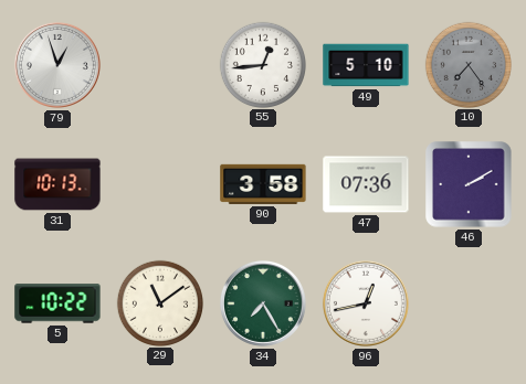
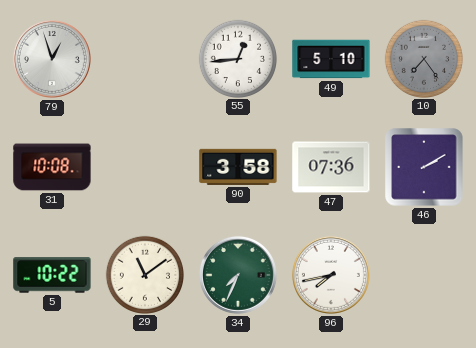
31: 10:13 -> 10:08
34: 7:25 -> 7:34
96: 12:43 -> 7:43
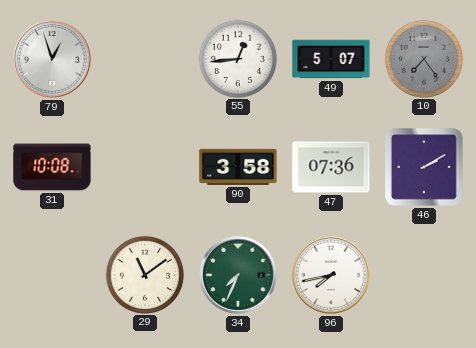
49: 5:10 -> 5:07
5: 10:22 -> none
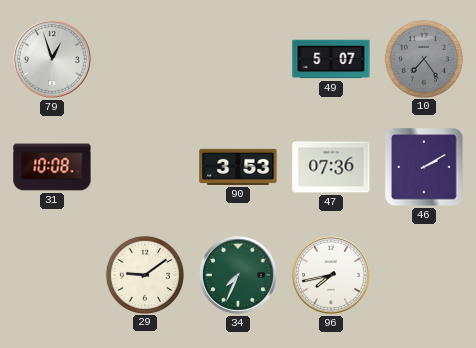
55: 12:44 -> none
90: 3:58 -> 3:53
29: 11:09 -> 9:09
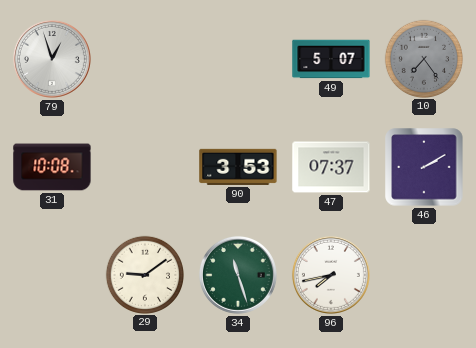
47: 07:36 -> 07:37
34: 7:34 -> 11:27
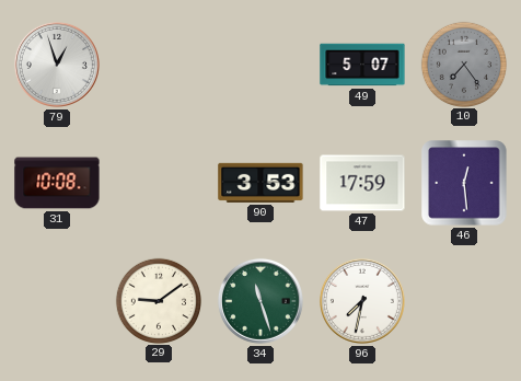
47: 07:37 -> 17:59
46: 2:10 -> 12:29
96: 7:43 -> 7:32
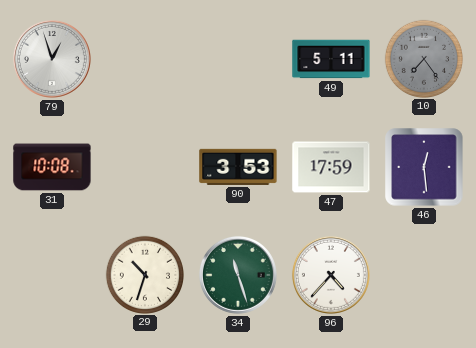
49: 5:07 -> 5:11
29: 9:09 -> 10:33
96: 7:32 -> 4:37
